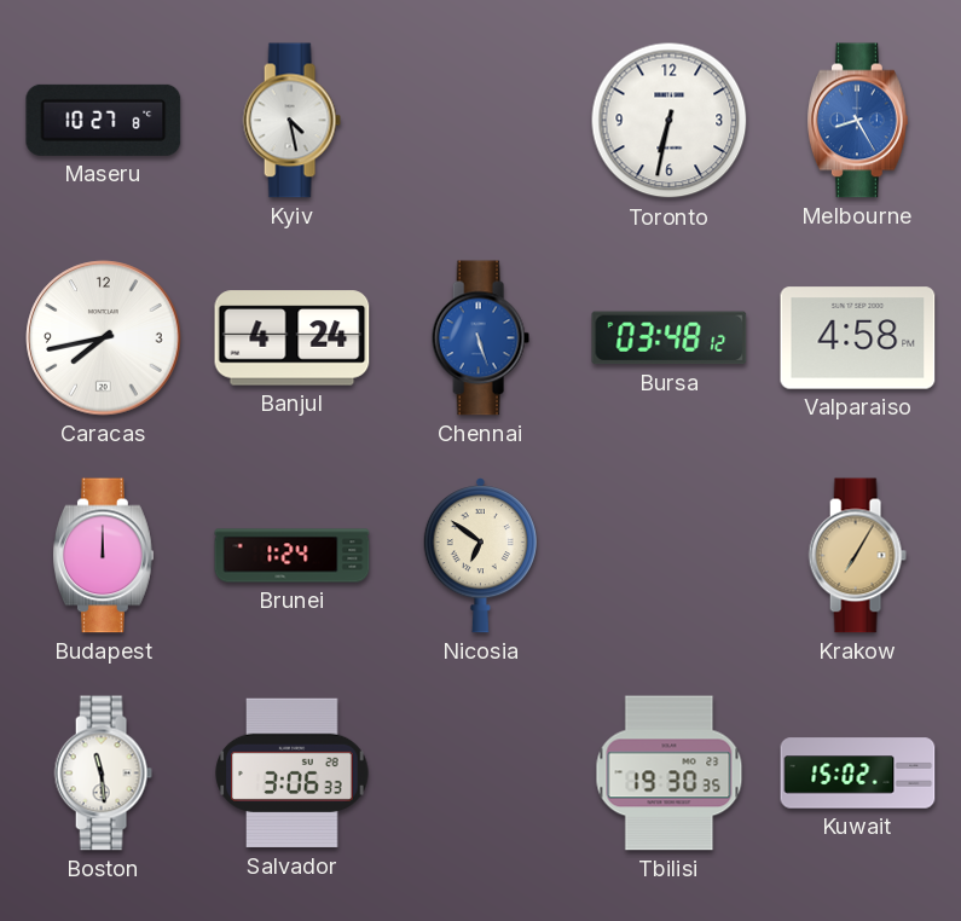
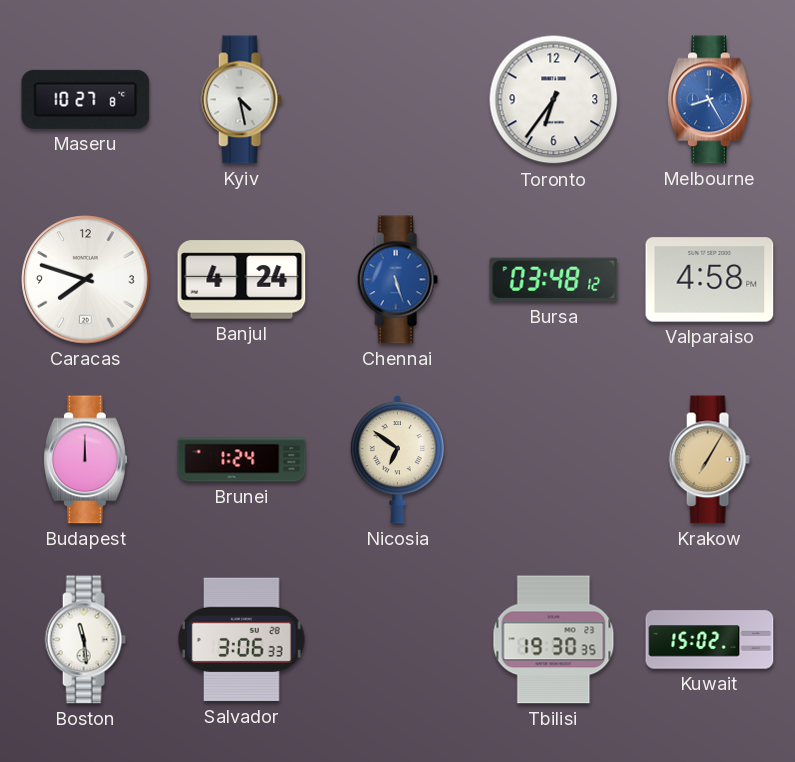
Toronto: 6:32 -> 6:36
Caracas: 7:43 -> 7:48
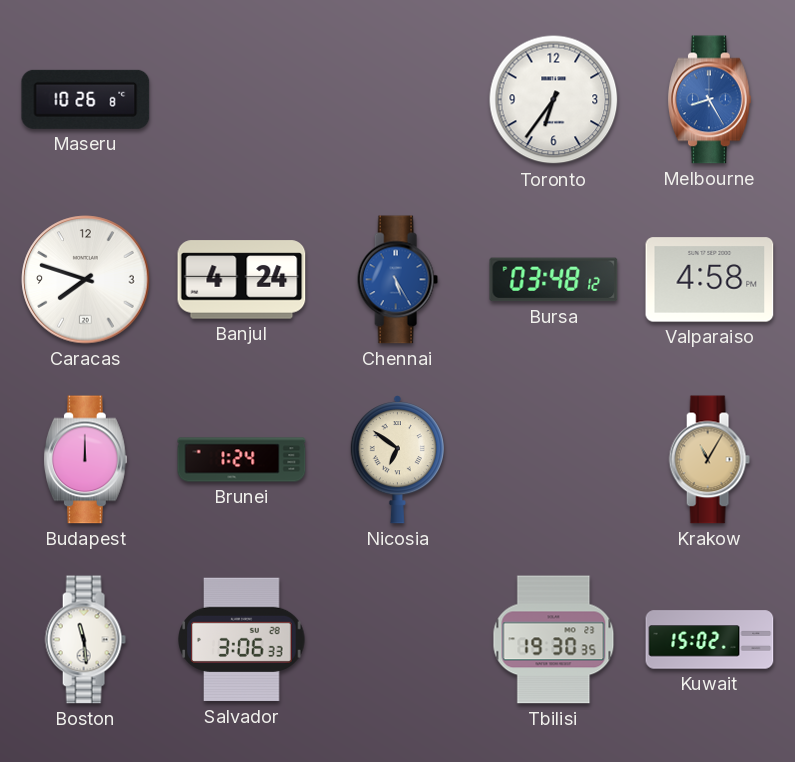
Maseru: 10:27 -> 10:26
Kyiv: 4:28 -> none
Chennai: 5:27 -> 5:25
Krakow: 7:05 -> 11:05
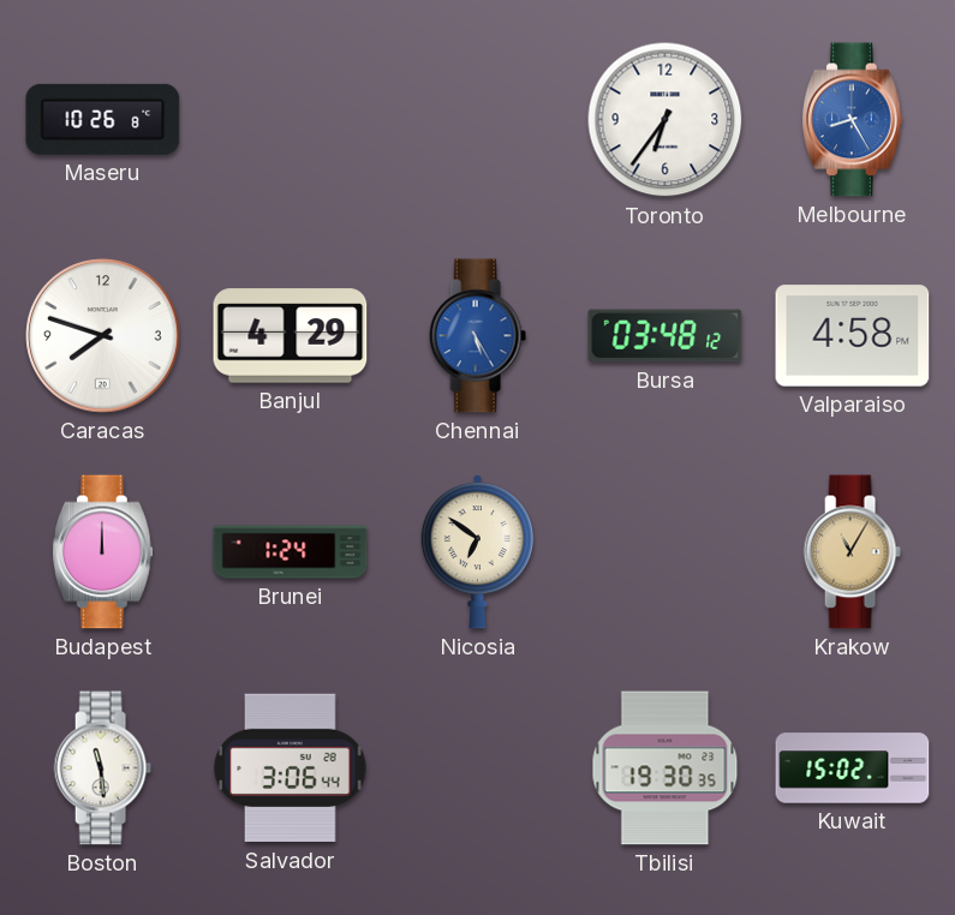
Banjul: 4:24 -> 4:29
Salvador: 3:06:33 -> 3:06:44
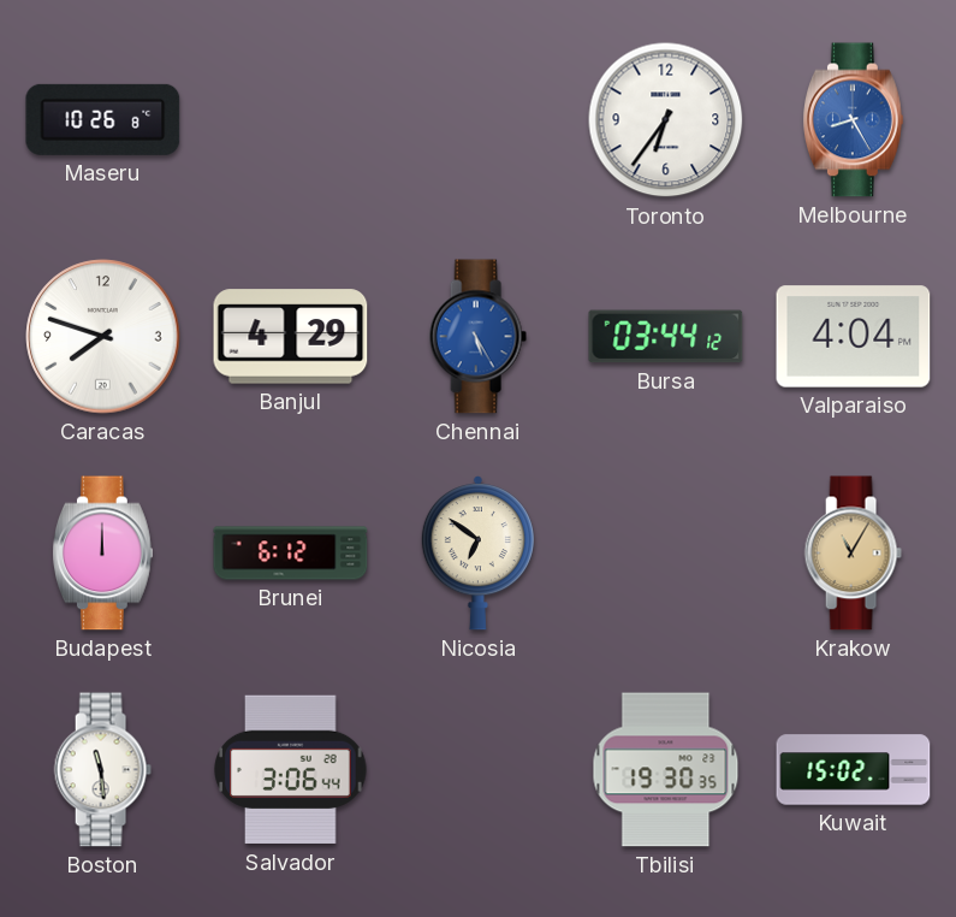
Bursa: 03:48 -> 03:44
Valparaiso: 4:58 -> 4:04
Brunei: 1:24 -> 6:12
